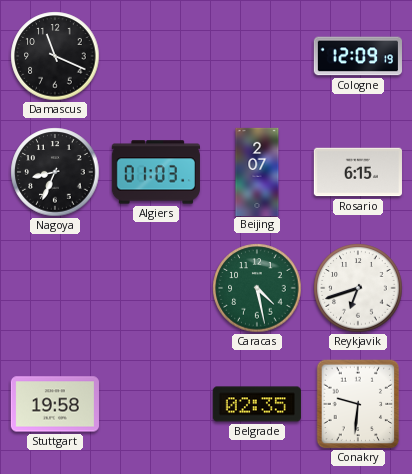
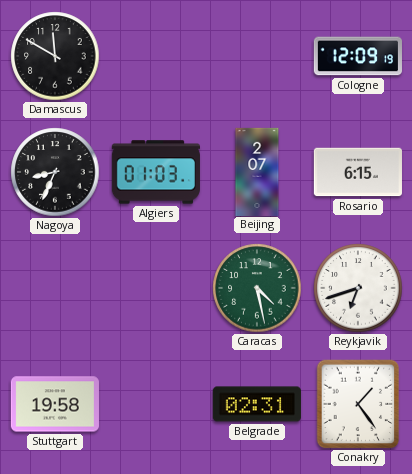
Damascus: 11:19 -> 11:50
Belgrade: 02:35 -> 02:31
Conakry: 9:31 -> 1:24
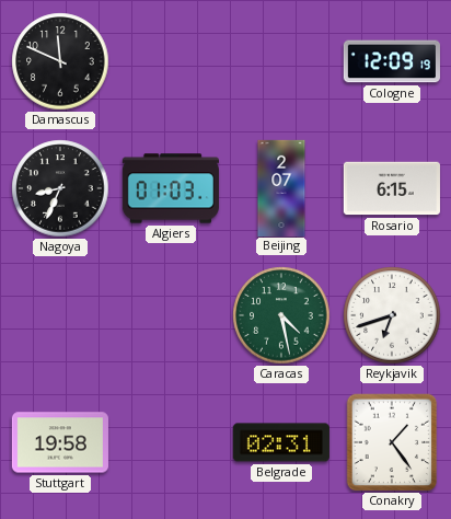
Damascus: 11:50 -> 11:49
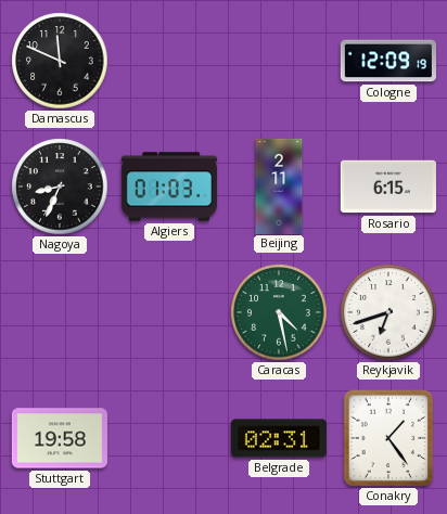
Beijing: 2:07 -> 2:11
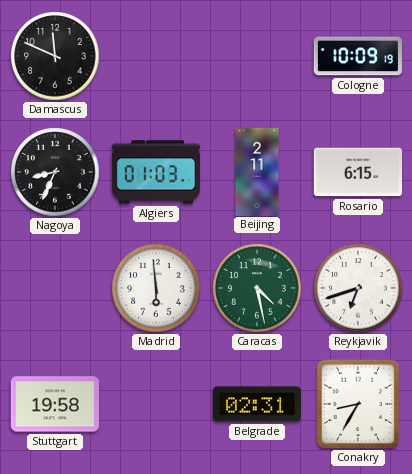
Cologne: 12:09 -> 10:09
Madrid: none -> 5:59
Conakry: 1:24 -> 8:35
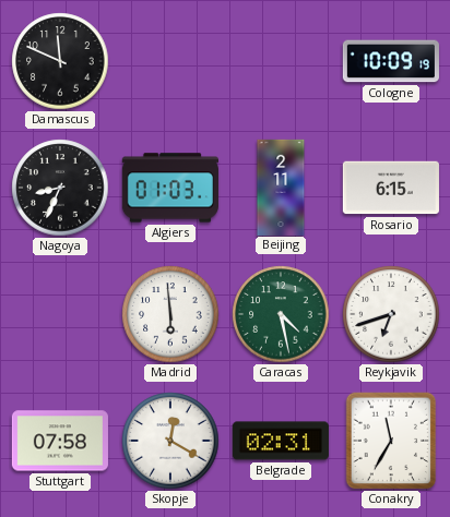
Stuttgart: 19:58 -> 07:58
Skopje: none -> 12:20
Conakry: 8:35 -> 11:35
